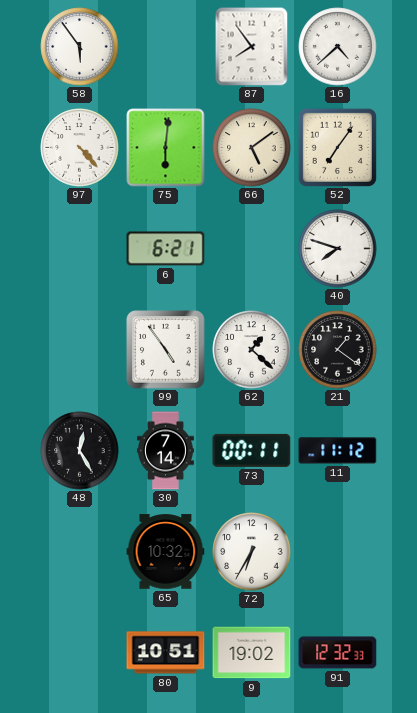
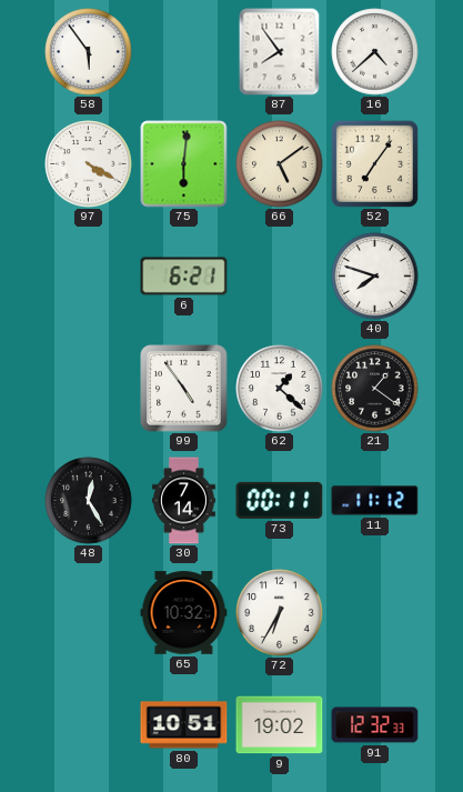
97: 4:23 -> 4:20
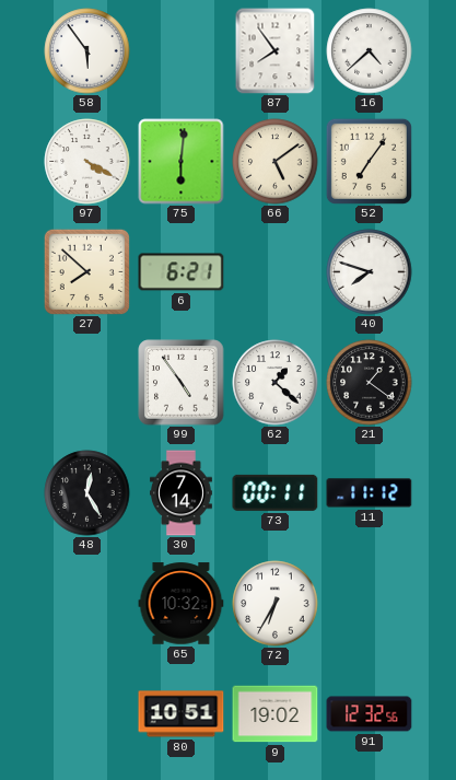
27: none -> 7:52
91: 12:32:33 -> 12:32:56
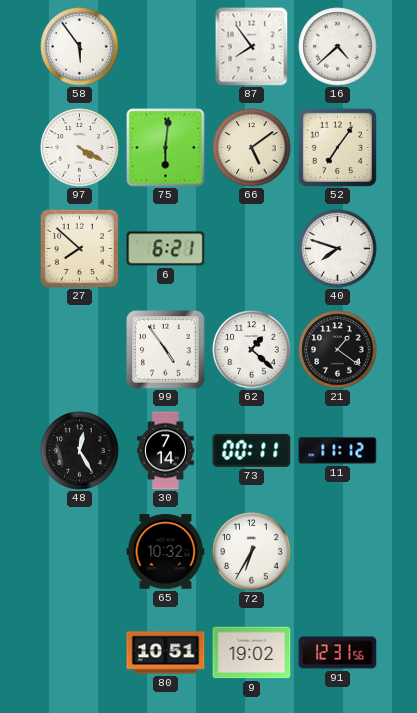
91: 12:32 -> 12:31
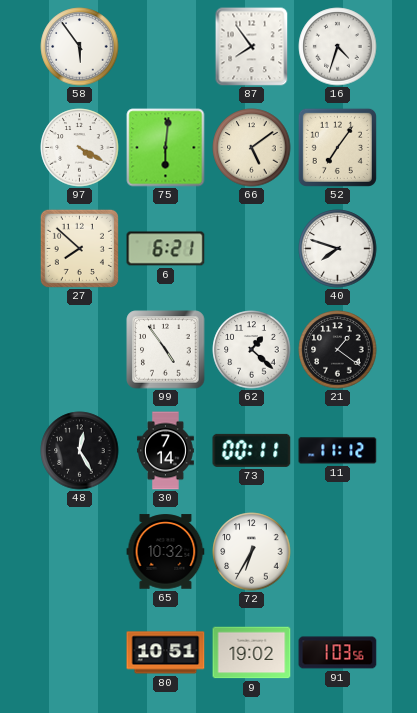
16: 4:38 -> 4:33
91: 12:31 -> 1:03
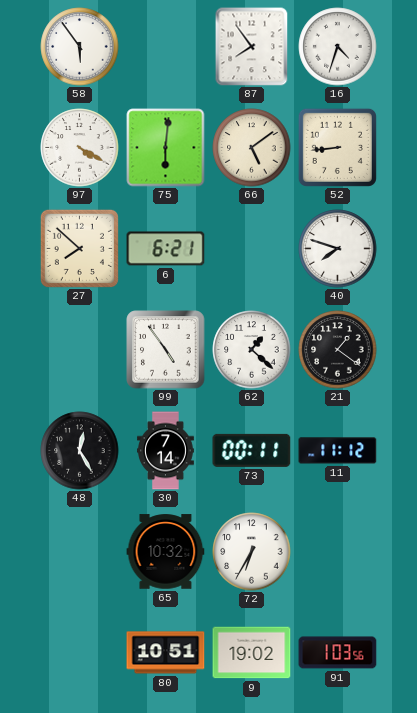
52: 7:06 -> 8:44
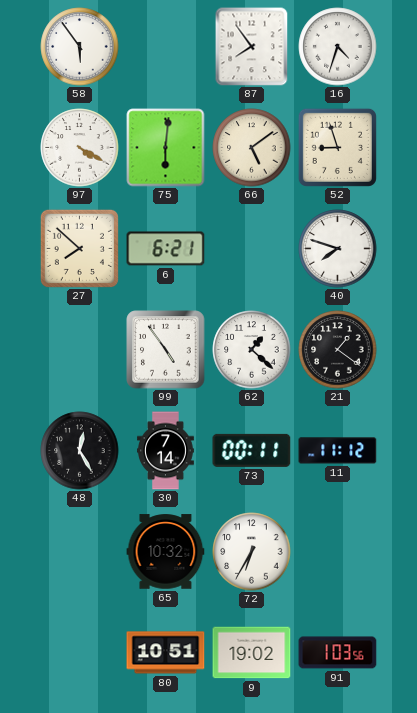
52: 8:44 -> 8:57
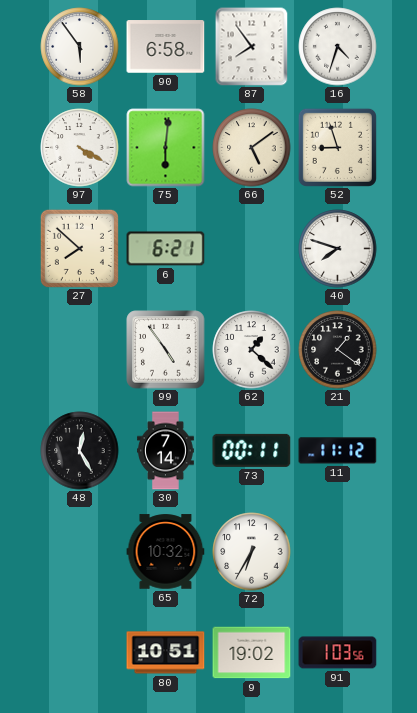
90: none -> 6:58
